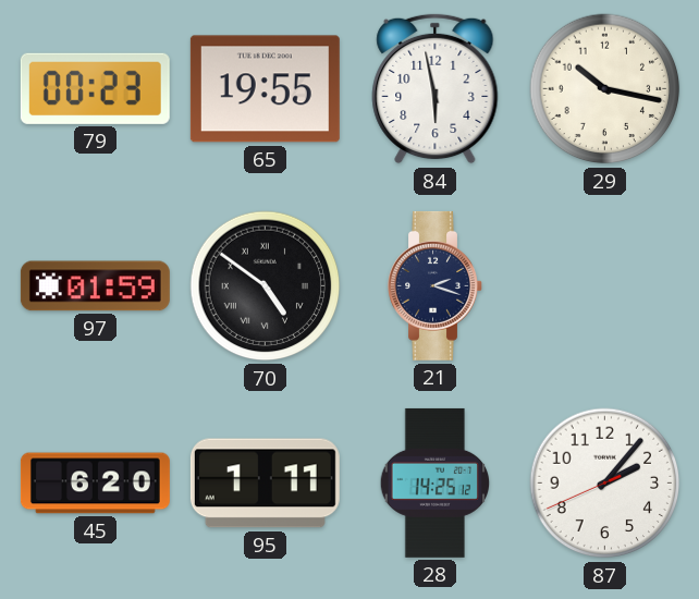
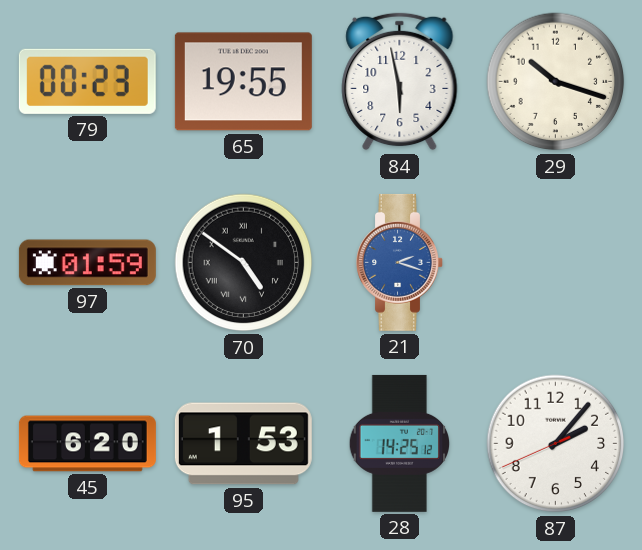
29: 10:17 -> 10:18
21 dial: navy -> blue
95: 1:11 -> 1:53
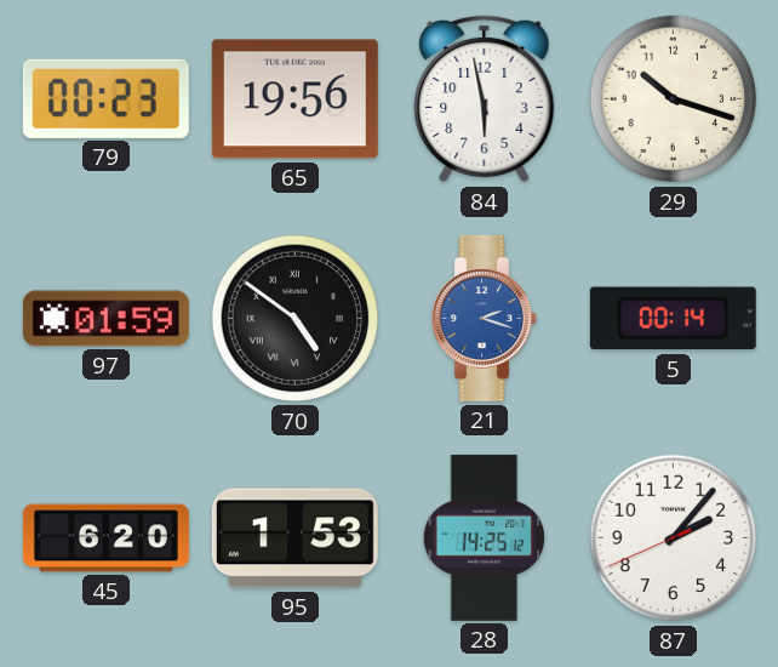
65: 19:55 -> 19:56
5: none -> 00:14
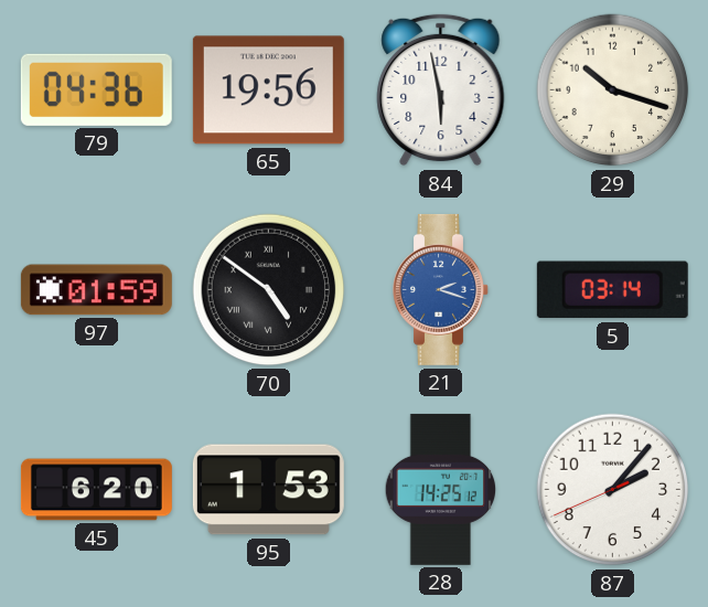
79: 00:23 -> 04:36
5: 00:14 -> 03:14
